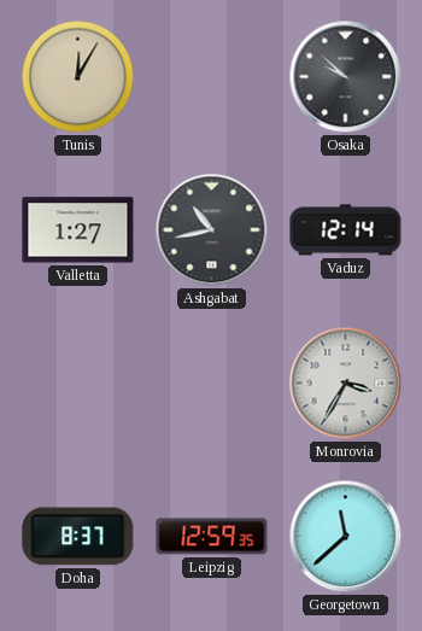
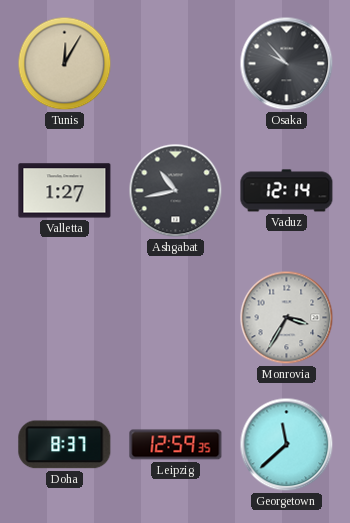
Osaka: 9:52 -> 9:53
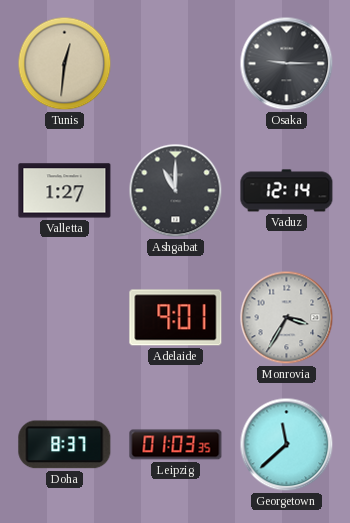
Tunis: 12:05 -> 12:31
Osaka: 9:53 -> 9:15
Ashgabat: 10:43 -> 11:00
Adelaide: none -> 9:01
Leipzig: 12:59 -> 01:03
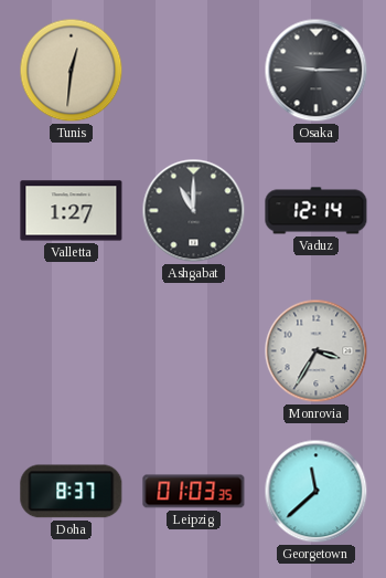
Adelaide: 9:01 -> none
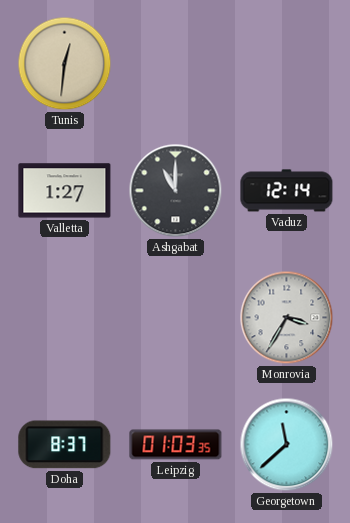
Osaka: 9:15 -> none
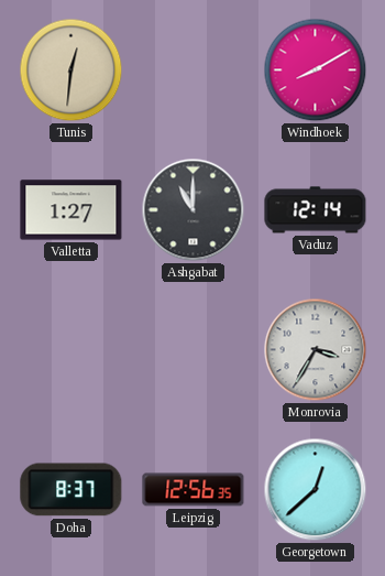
Windhoek: none -> 8:10
Leipzig: 01:03 -> 12:56
Georgetown: 11:38 -> 12:38
